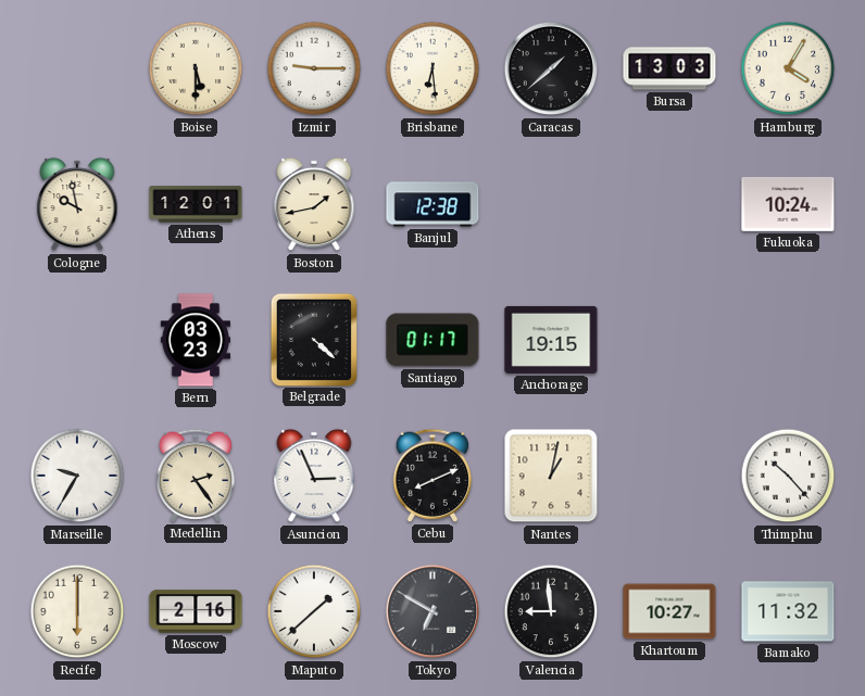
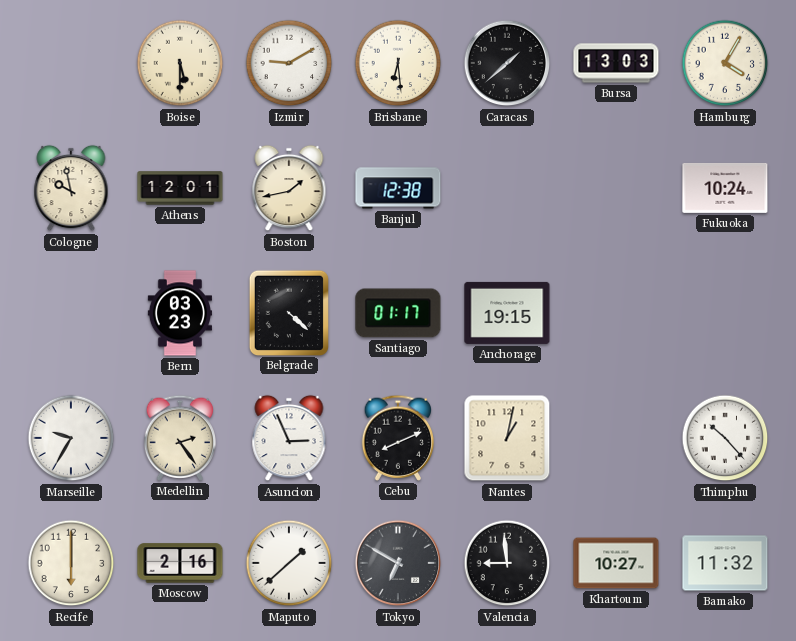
Izmir: 9:15 -> 9:10
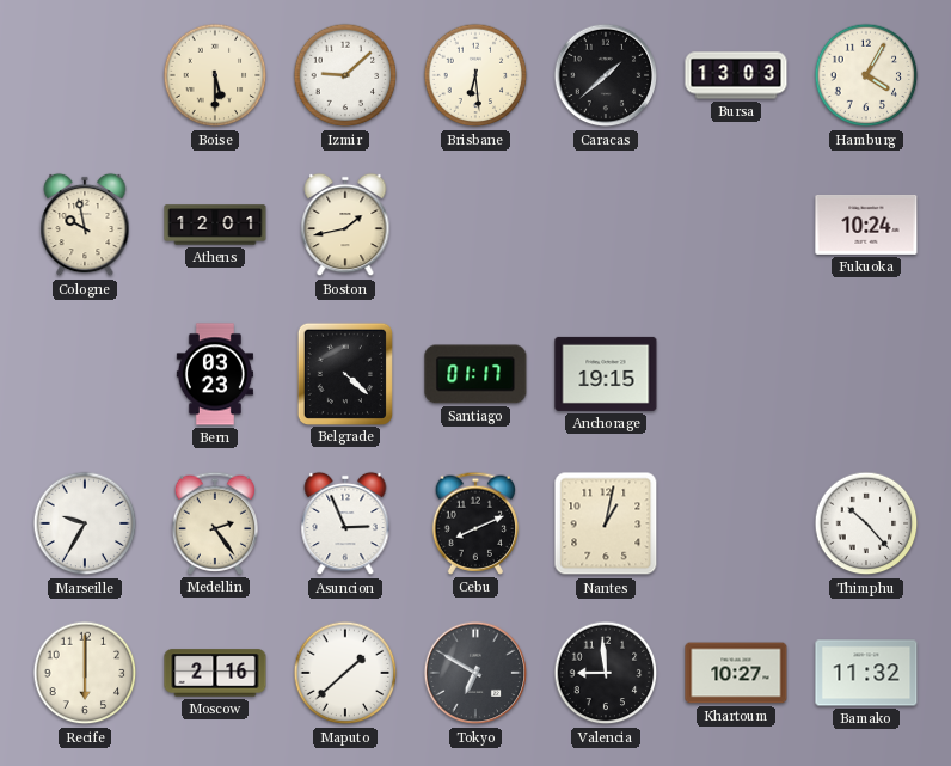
Izmir: 9:10 -> 9:08
Banjul: 12:38 -> none
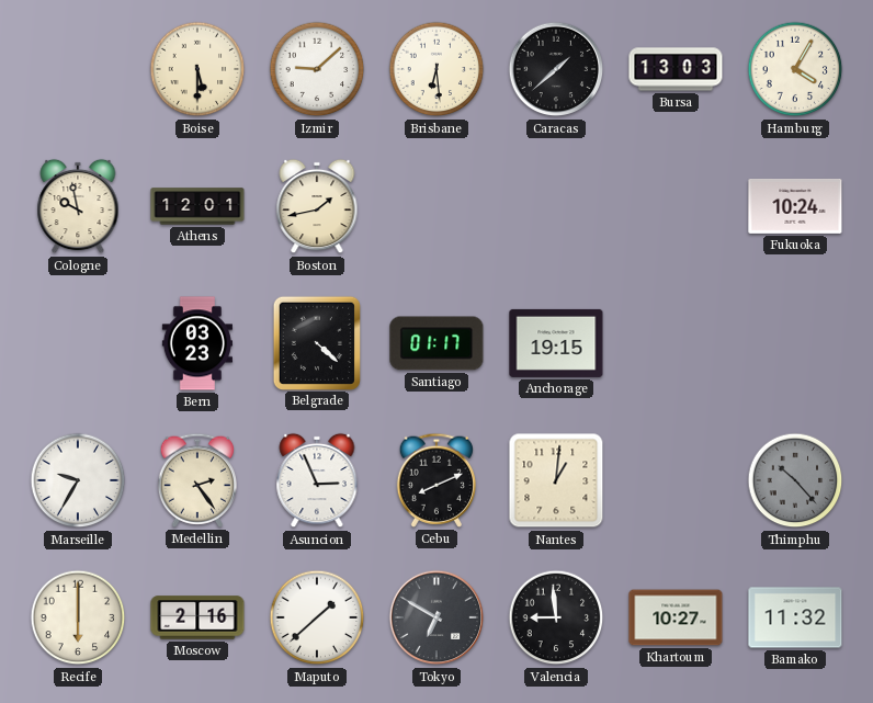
Nantes: 1:02 -> 1:01
Thimphu dial: white -> grey
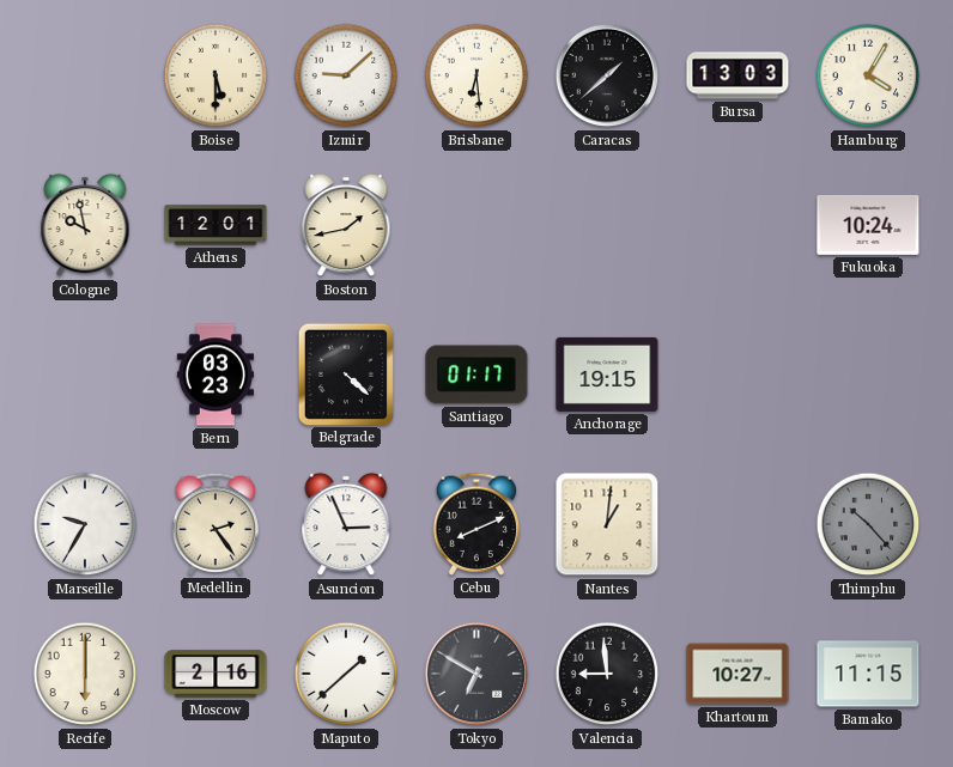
Bamako: 11:32 -> 11:15
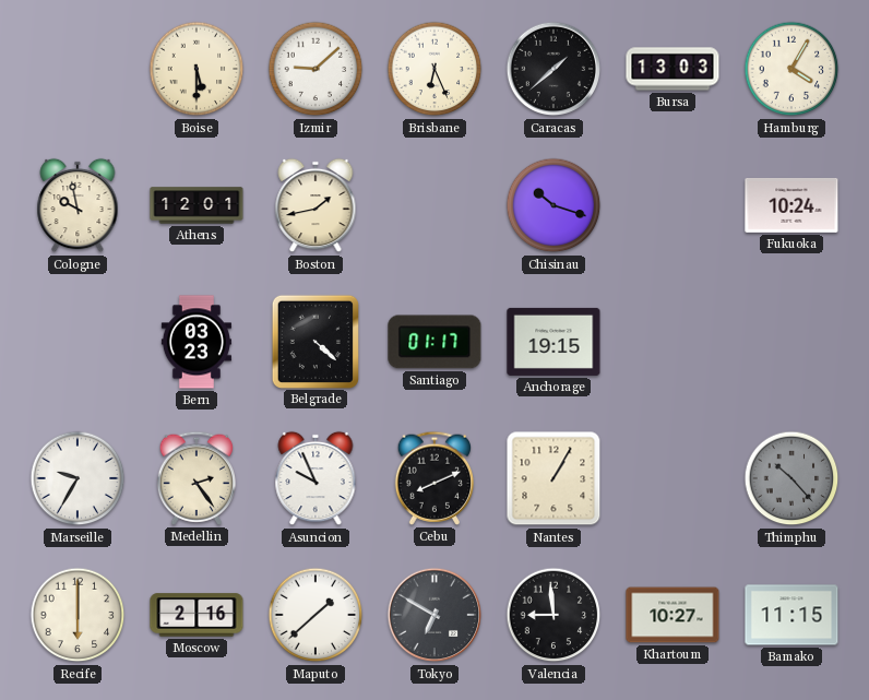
Brisbane: 6:29 -> 6:26
Chisinau: none -> 10:18
Asuncion: 2:56 -> 9:56
Nantes: 1:01 -> 1:05
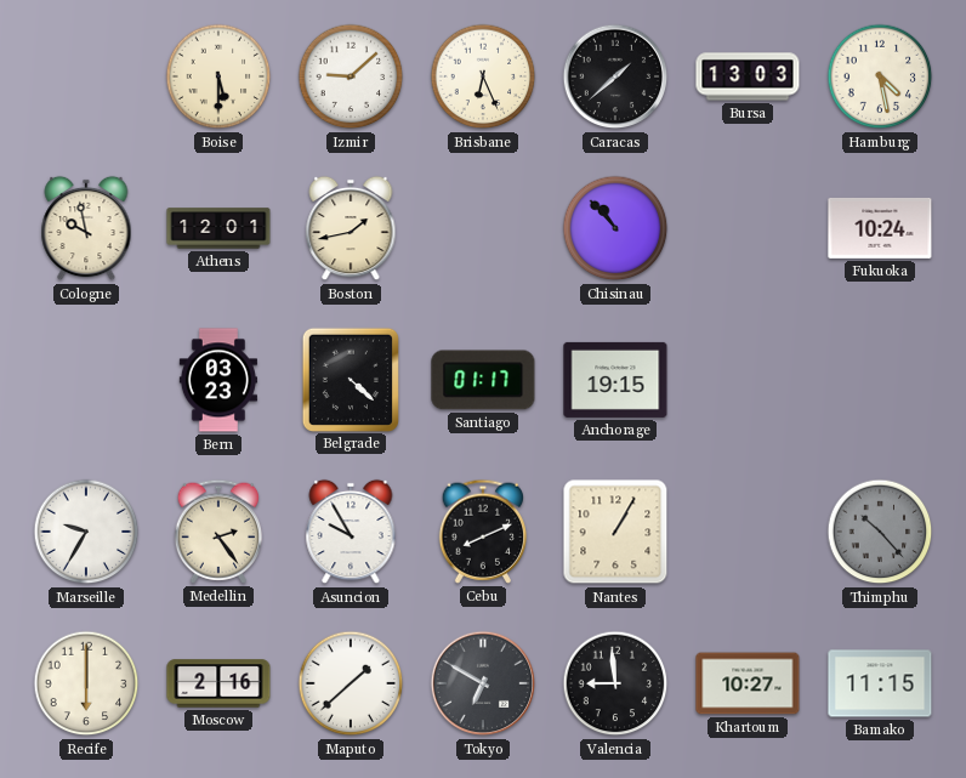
Hamburg: 4:05 -> 4:28
Chisinau: 10:18 -> 10:53
Asuncion: 9:56 -> 9:55
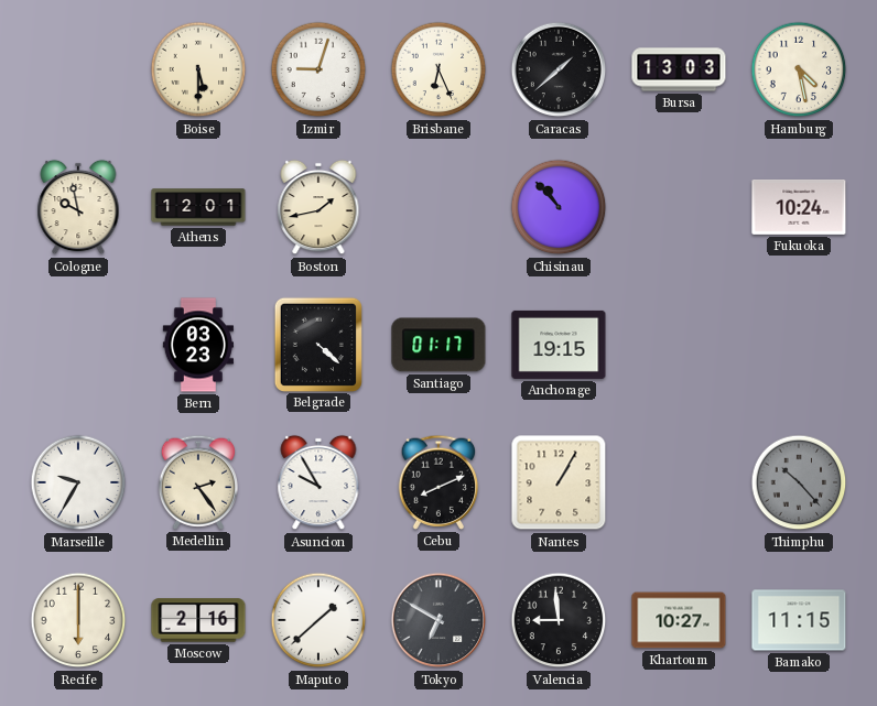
Izmir: 9:08 -> 9:03
